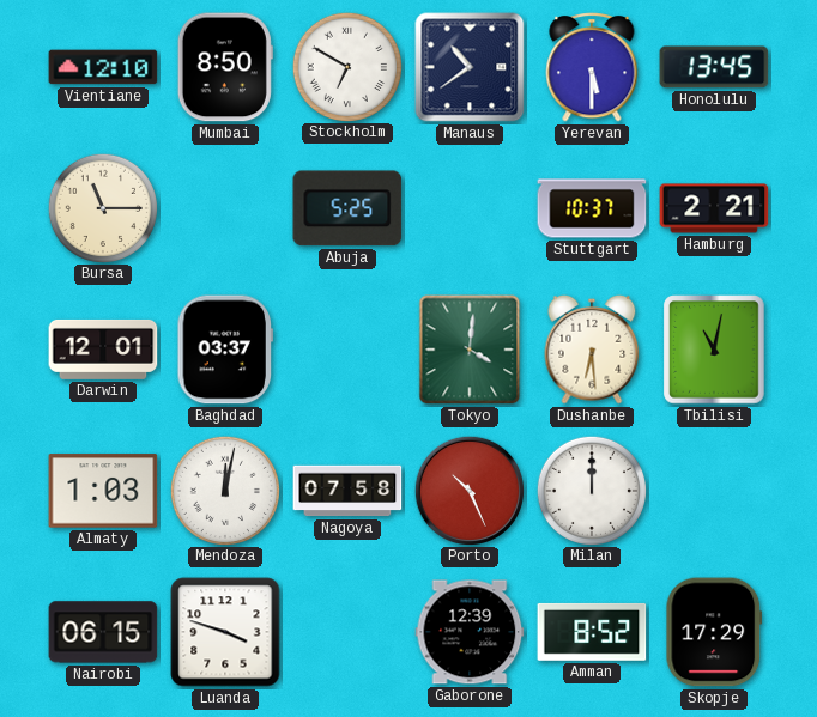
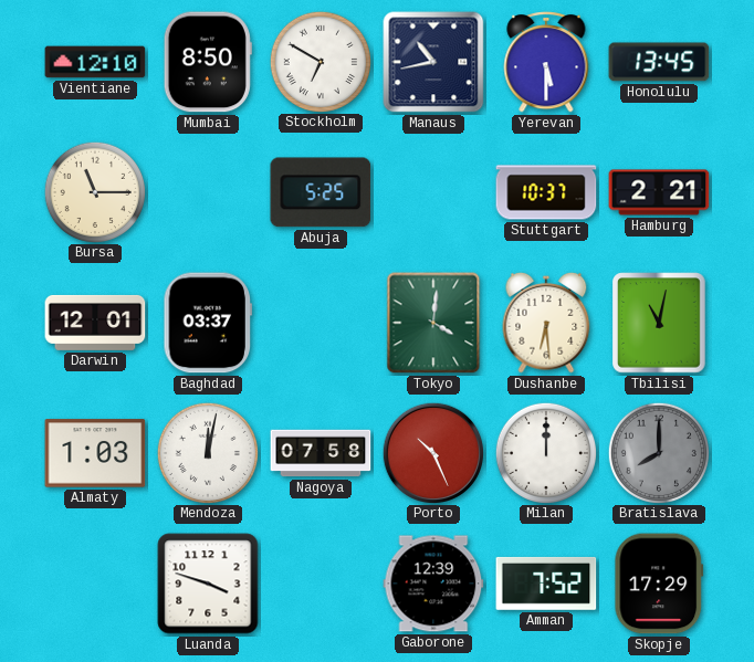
Manaus: 10:39 -> 10:43
Bratislava: none -> 8:00
Nairobi: 06:15 -> none
Amman: 8:52 -> 7:52
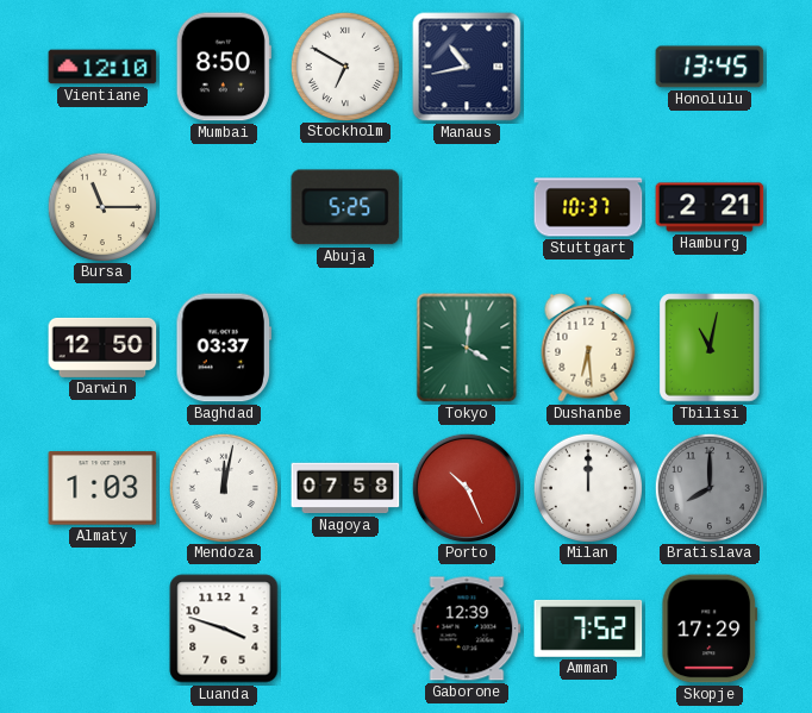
Yerevan: 5:30 -> none
Darwin: 12:01 -> 12:50
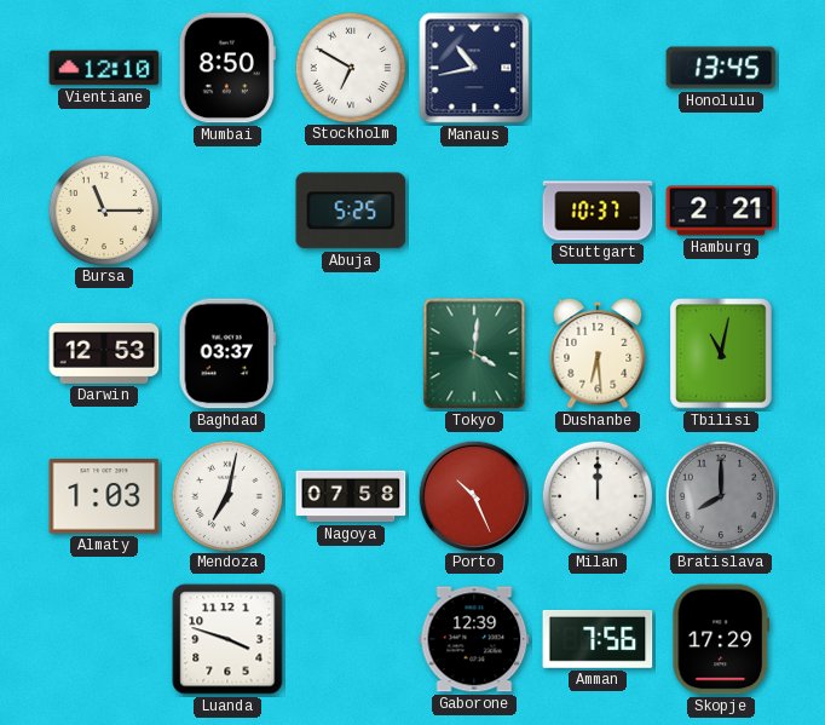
Darwin: 12:50 -> 12:53
Mendoza: 12:02 -> 7:02
Amman: 7:52 -> 7:56
